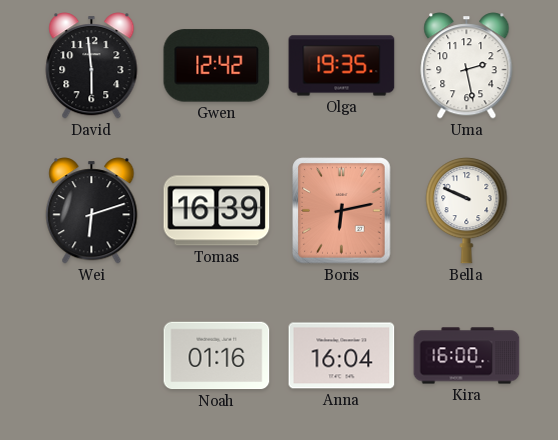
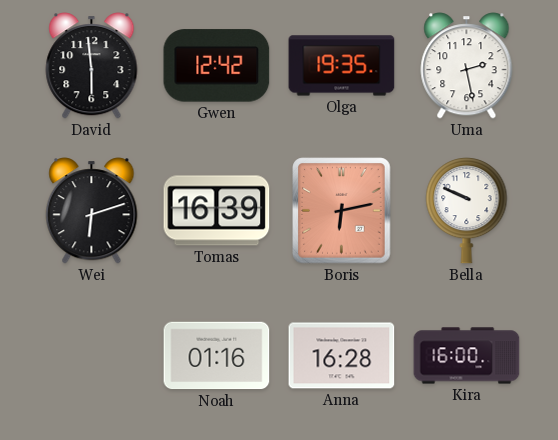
Anna: 16:04 -> 16:28
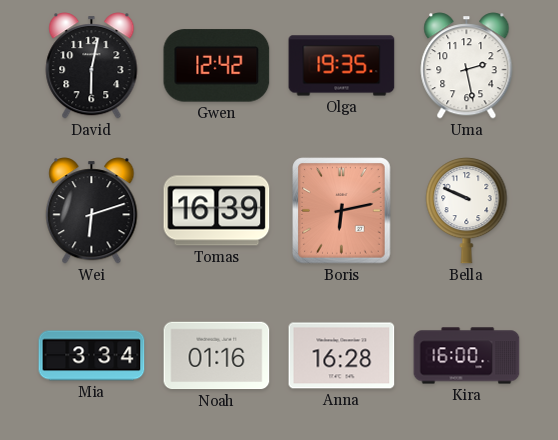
David: 5:59 -> 6:02
Mia: none -> 3:34
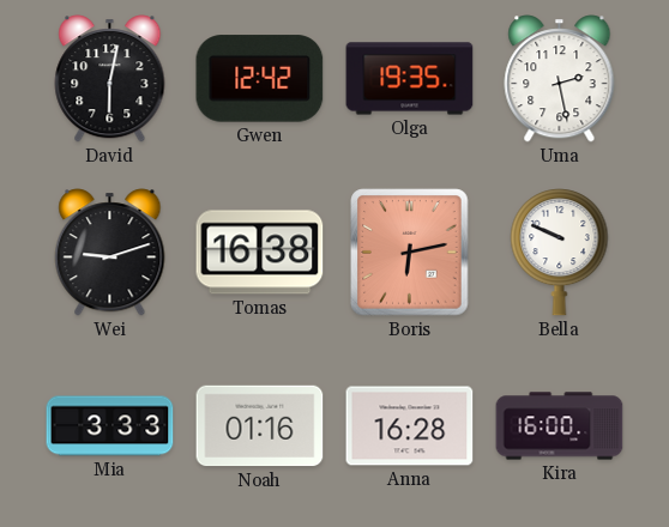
Wei: 6:12 -> 9:12
Tomas: 16:39 -> 16:38
Mia: 3:34 -> 3:33
